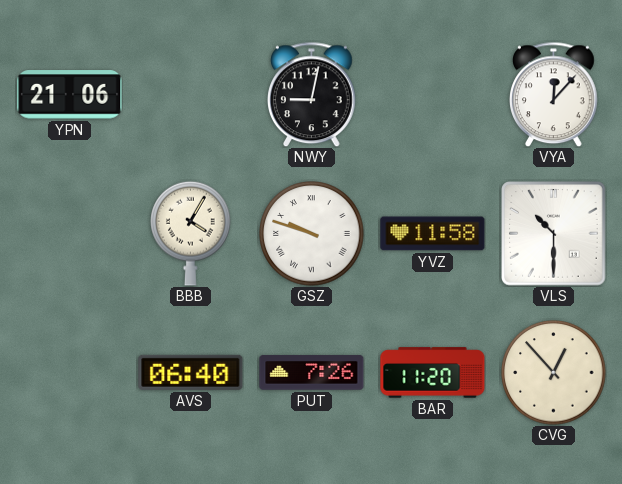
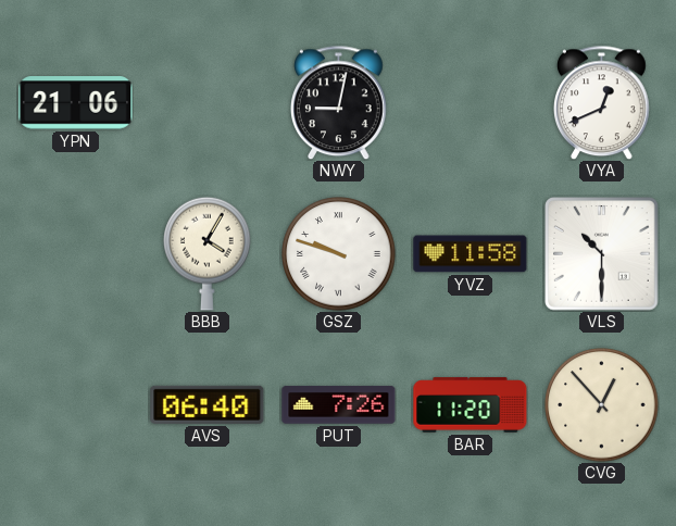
VYA: 12:07 -> 12:41
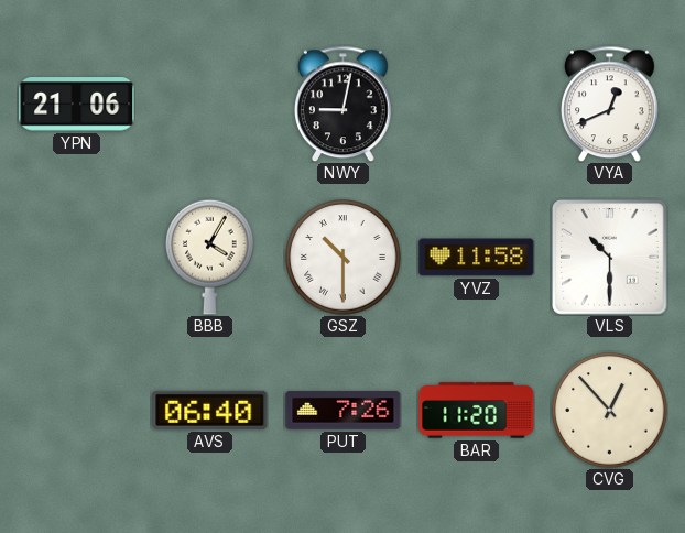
GSZ: 9:48 -> 10:30
